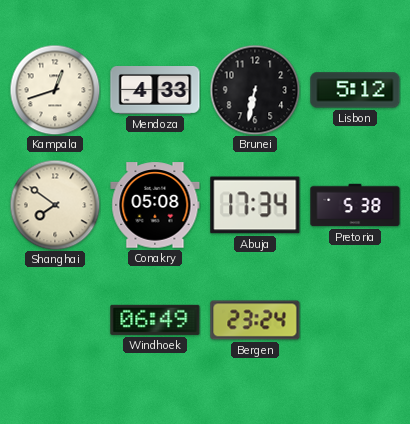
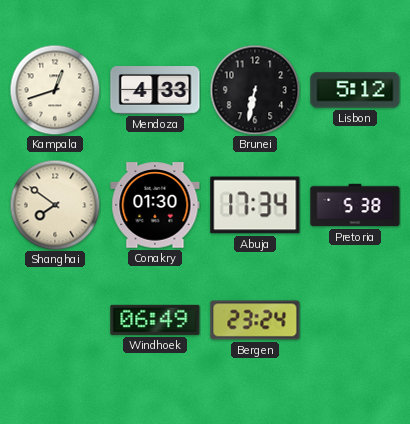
Conakry: 05:08 -> 01:30
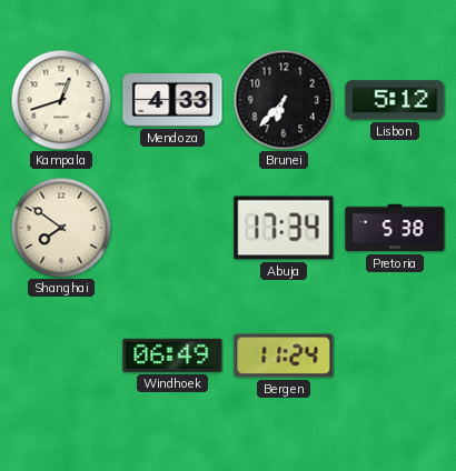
Brunei: 6:32 -> 6:37
Conakry: 01:30 -> none
Bergen: 23:24 -> 11:24
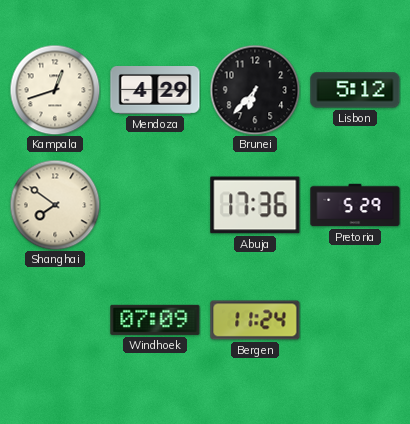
Mendoza: 4:33 -> 4:29
Abuja: 17:34 -> 17:36
Pretoria: 5:38 -> 5:29
Windhoek: 06:49 -> 07:09
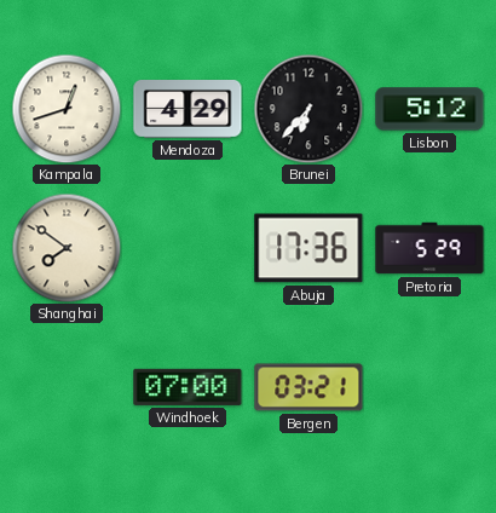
Windhoek: 07:09 -> 07:00
Bergen: 11:24 -> 03:21
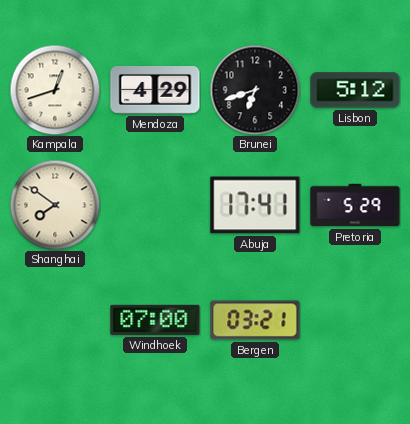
Brunei: 6:37 -> 6:42
Abuja: 17:36 -> 17:41
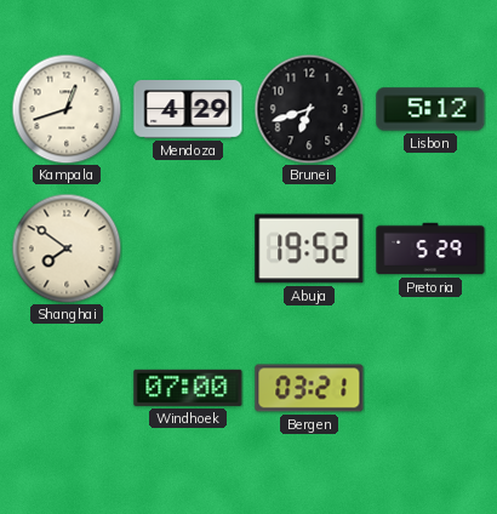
Abuja: 17:41 -> 19:52
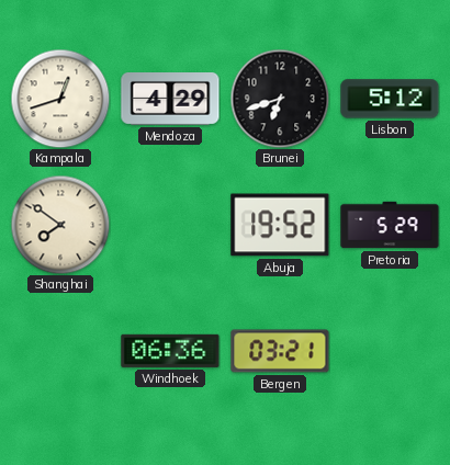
Windhoek: 07:00 -> 06:36
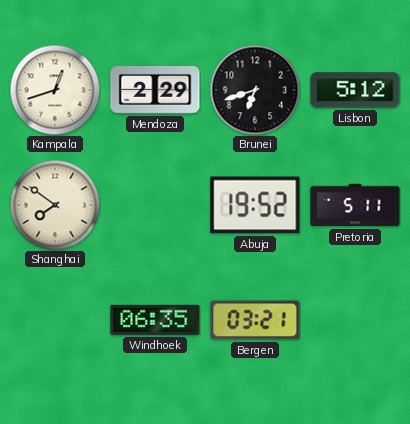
Mendoza: 4:29 -> 2:29
Pretoria: 5:29 -> 5:11
Windhoek: 06:36 -> 06:35
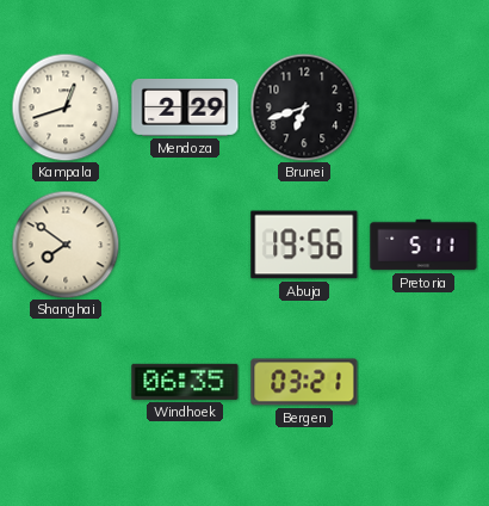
Lisbon: 5:12 -> none
Abuja: 19:52 -> 19:56
